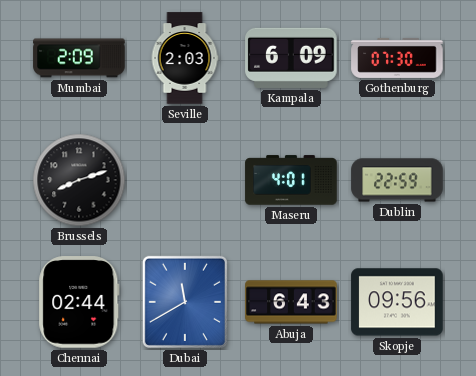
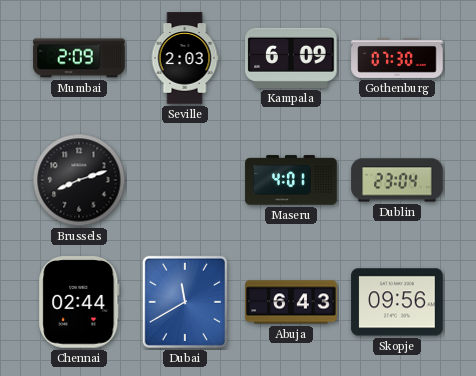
Dublin: 22:59 -> 23:04
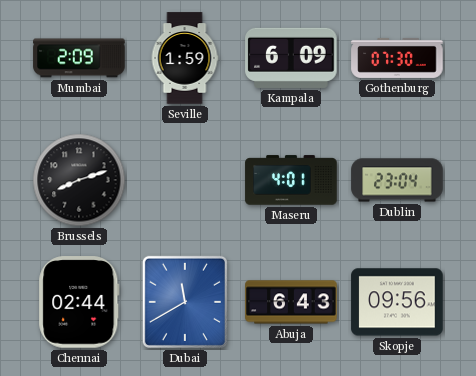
Seville: 2:03 -> 1:59
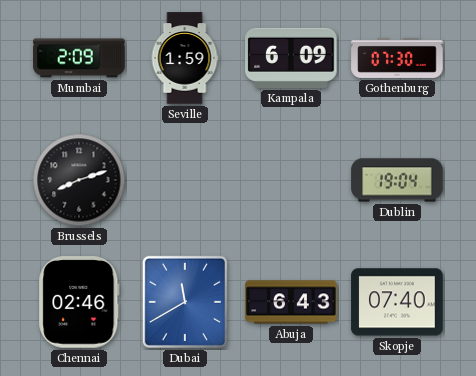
Maseru: 4:01 -> none
Dublin: 23:04 -> 19:04
Chennai: 02:44 -> 02:46
Skopje: 09:56 -> 07:40
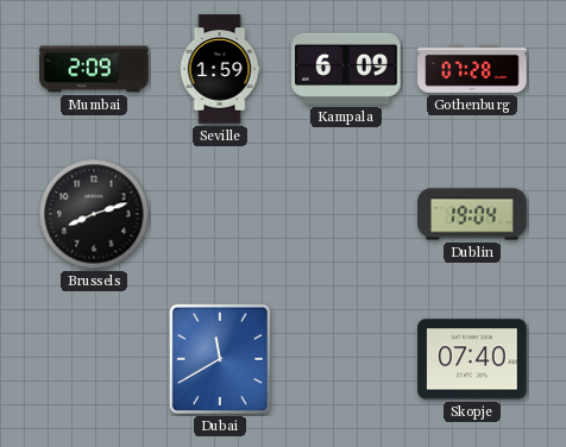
Gothenburg: 07:30 -> 07:28
Chennai: 02:46 -> none
Abuja: 6:43 -> none
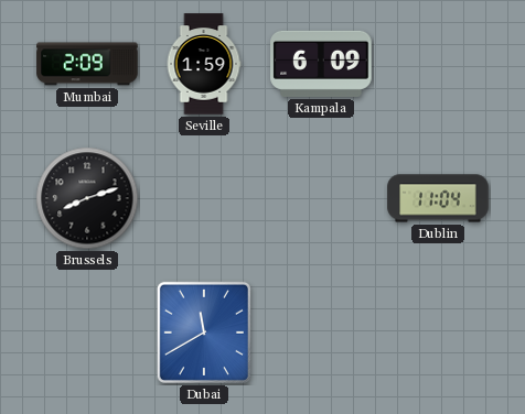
Gothenburg: 07:28 -> none
Dublin: 19:04 -> 11:04
Skopje: 07:40 -> none
